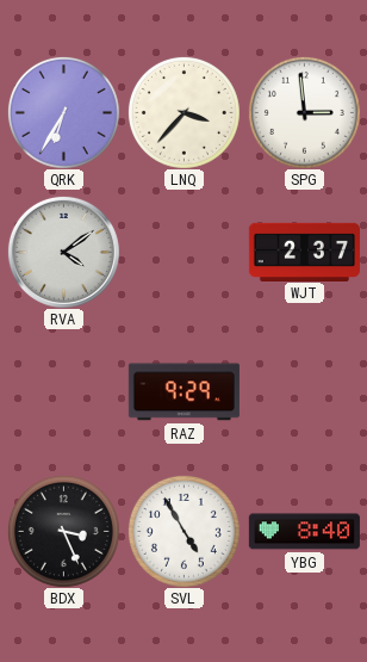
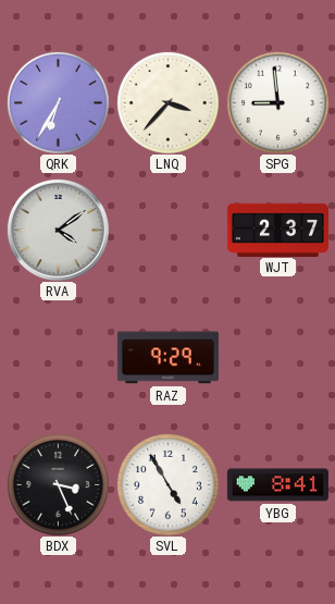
SPG: 2:59 -> 8:59
YBG: 8:40 -> 8:41
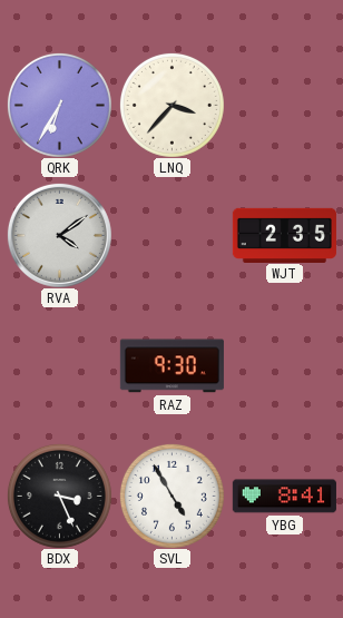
SPG: 8:59 -> none
WJT: 2:37 -> 2:35
RAZ: 9:29 -> 9:30
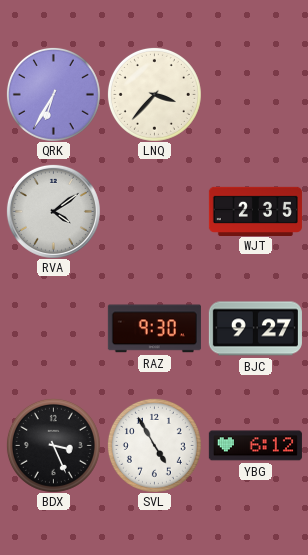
BJC: none -> 9:27
YBG: 8:41 -> 6:12
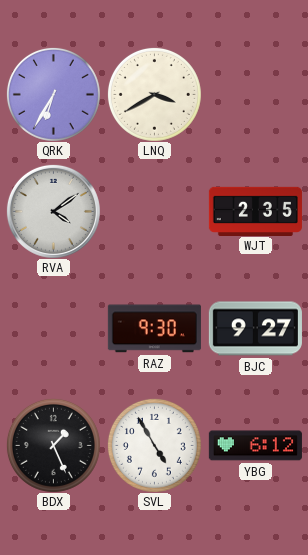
LNQ: 3:37 -> 3:40
BDX: 3:26 -> 1:26
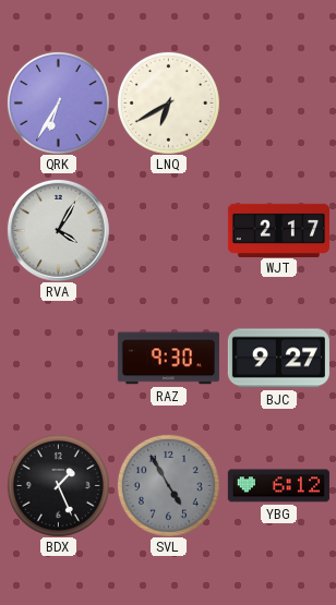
LNQ: 3:40 -> 6:40
RVA: 4:09 -> 4:05
WJT: 2:35 -> 2:17
SVL dial: white -> grey
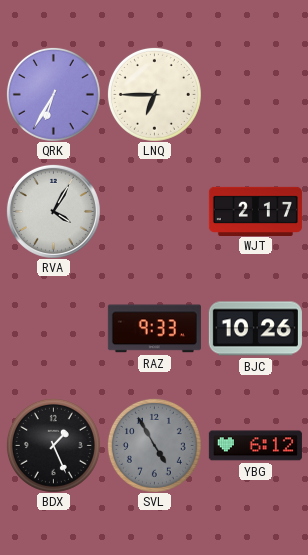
LNQ: 6:40 -> 6:45
RAZ: 9:30 -> 9:33
BJC: 9:27 -> 10:26
